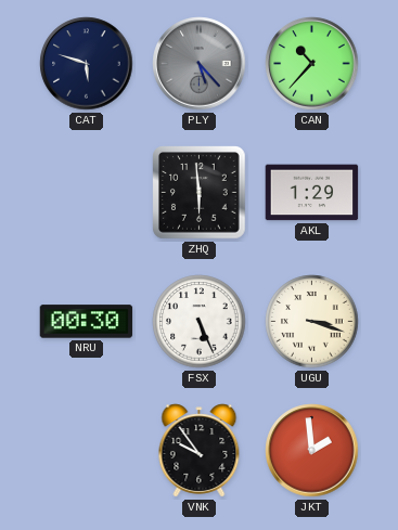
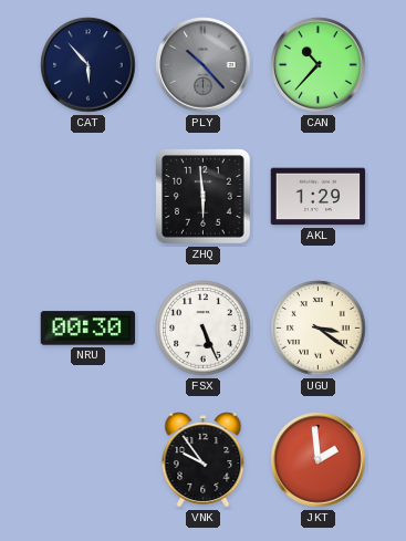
CAT: 5:48 -> 5:53
PLY: 5:23 -> 10:23
UGU: 3:18 -> 3:21
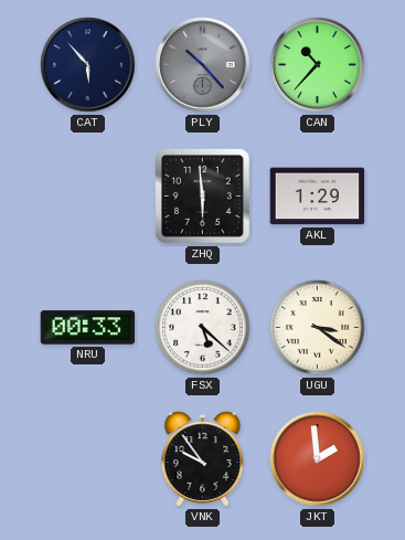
NRU: 00:30 -> 00:33
FSX: 5:26 -> 5:22
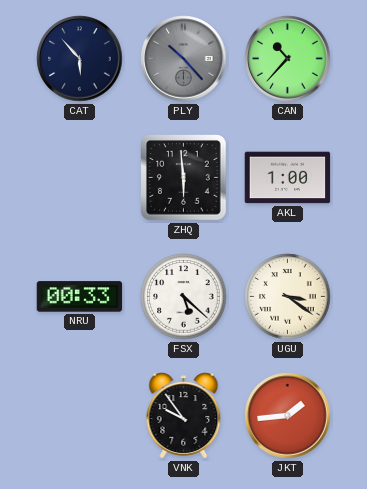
AKL: 1:29 -> 1:00
JKT: 1:59 -> 1:44
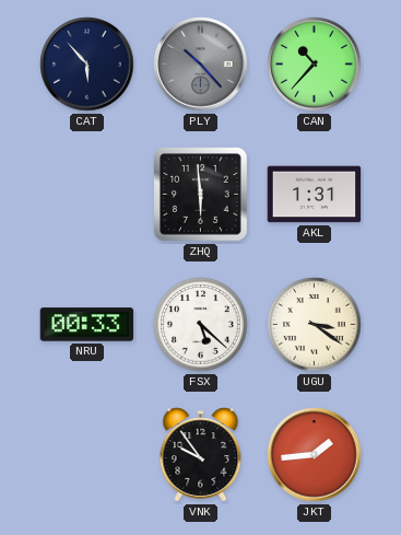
AKL: 1:00 -> 1:31
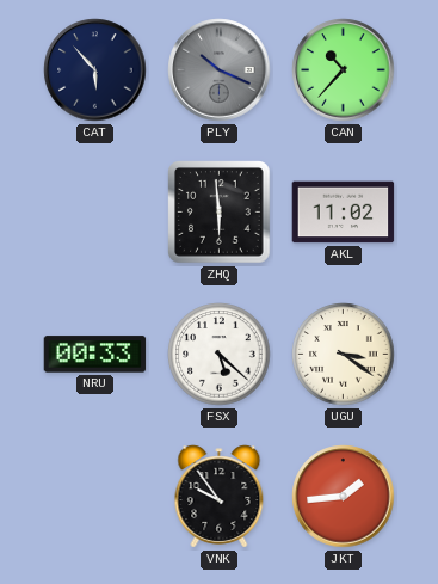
PLY: 10:23 -> 10:19
AKL: 1:31 -> 11:02
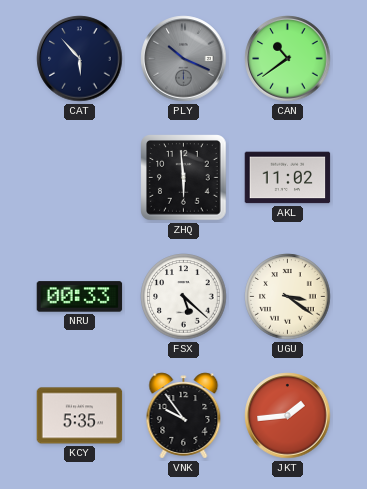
CAN: 10:37 -> 10:39
KCY: none -> 5:35
